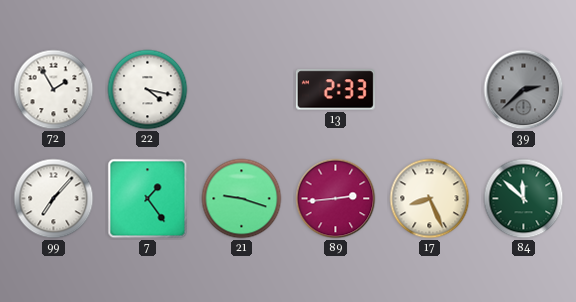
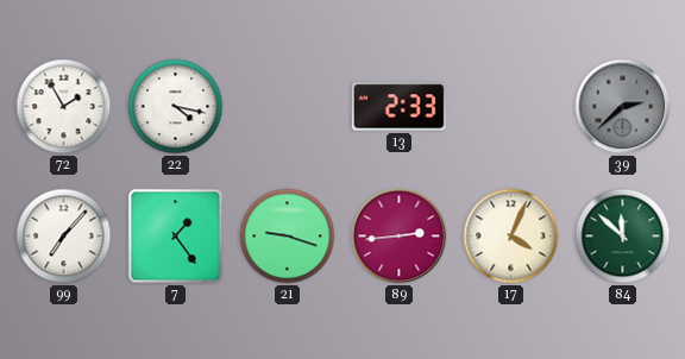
17: 8:26 -> 4:04
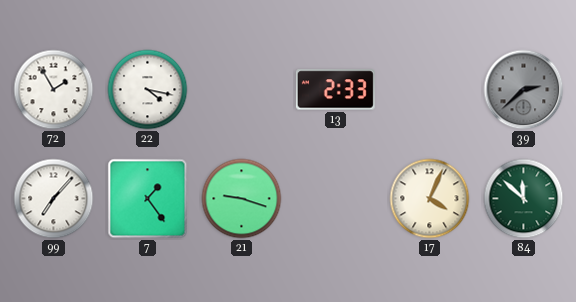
89: 2:44 -> none
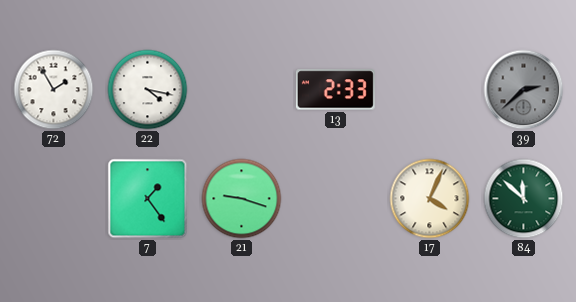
99: 7:07 -> none
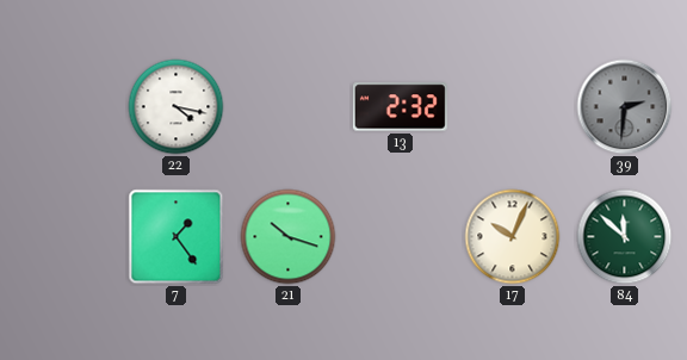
72: 1:55 -> none
13: 2:33 -> 2:32
39: 2:38 -> 2:31
21: 9:18 -> 10:18
17: 4:04 -> 10:04
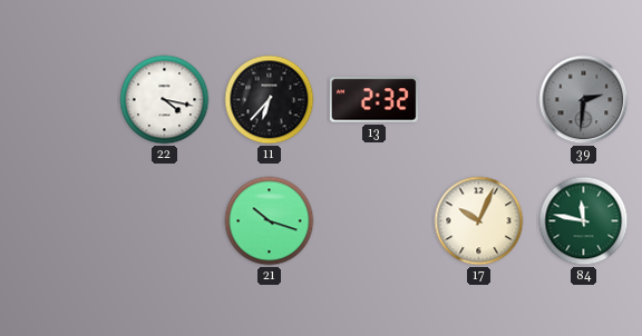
11: none -> 6:37
7: 1:24 -> none
84: 11:52 -> 11:47
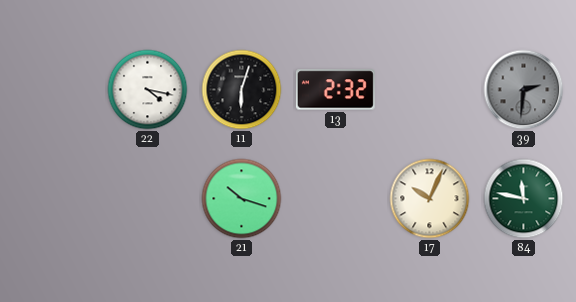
11: 6:37 -> 6:03
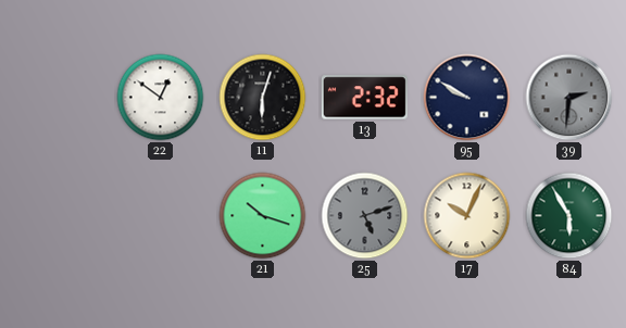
22: 4:17 -> 12:51
95: none -> 9:50
25: none -> 5:12
84: 11:47 -> 5:55
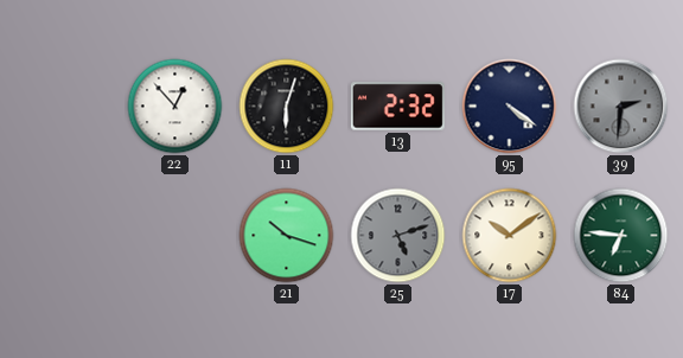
22: 12:51 -> 12:53
95: 9:50 -> 4:21
17: 10:04 -> 10:09
84: 5:55 -> 6:46
